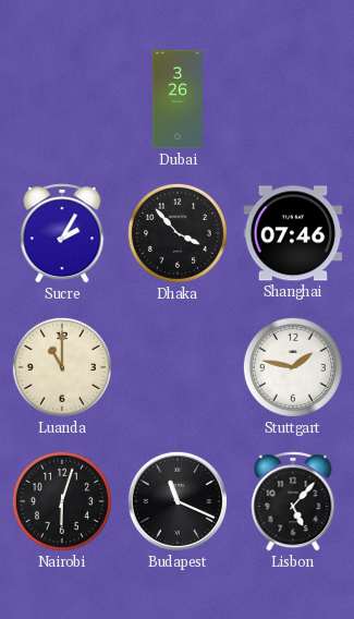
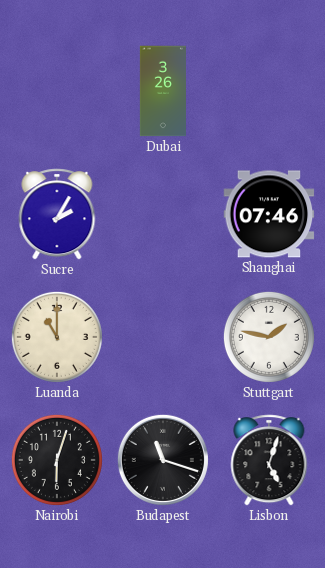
Dhaka: 3:53 -> none
Budapest: 11:19 -> 11:18
Lisbon: 5:07 -> 5:03
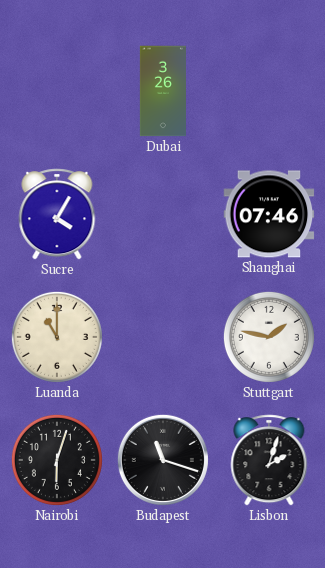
Sucre: 2:05 -> 4:05
Lisbon: 5:03 -> 2:03
